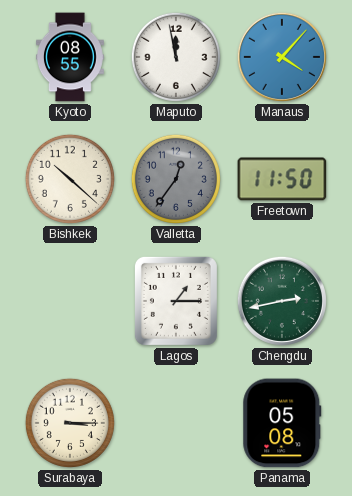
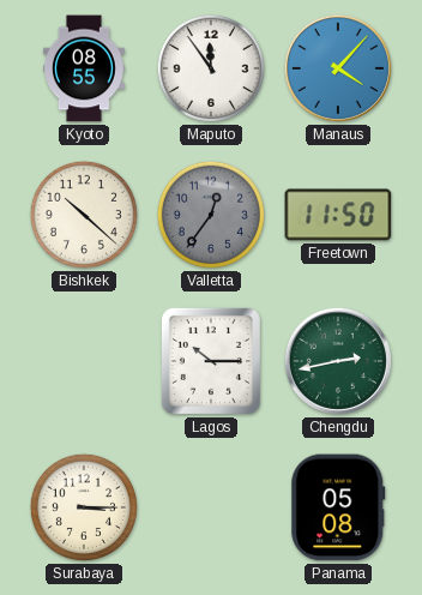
Maputo: 11:58 -> 11:54
Lagos: 1:15 -> 10:15
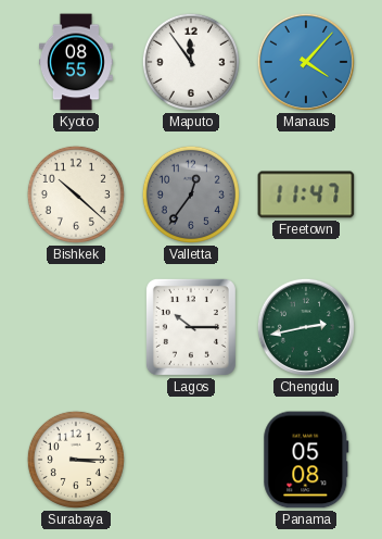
Freetown: 11:50 -> 11:47
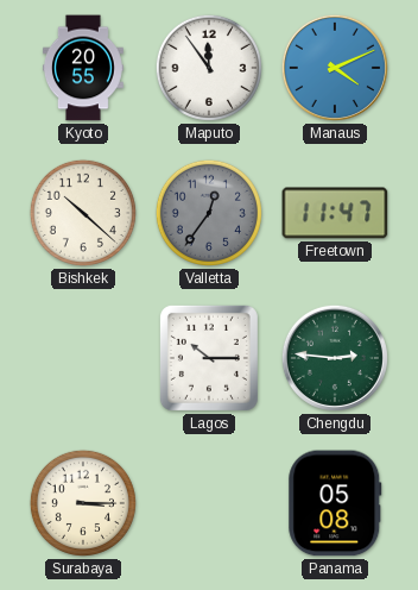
Kyoto: 08:55 -> 20:55
Manaus: 4:07 -> 4:11
Chengdu: 2:43 -> 2:46
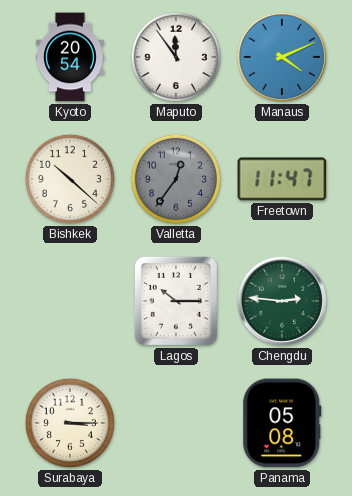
Kyoto: 20:55 -> 20:54
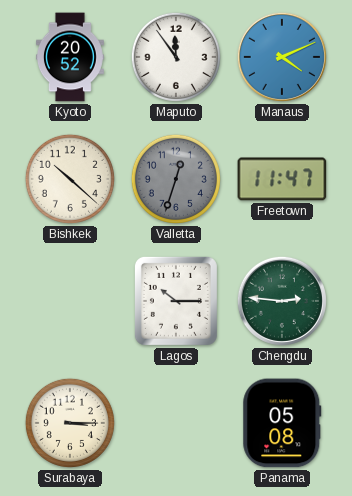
Kyoto: 20:54 -> 20:52
Valletta: 12:36 -> 12:33
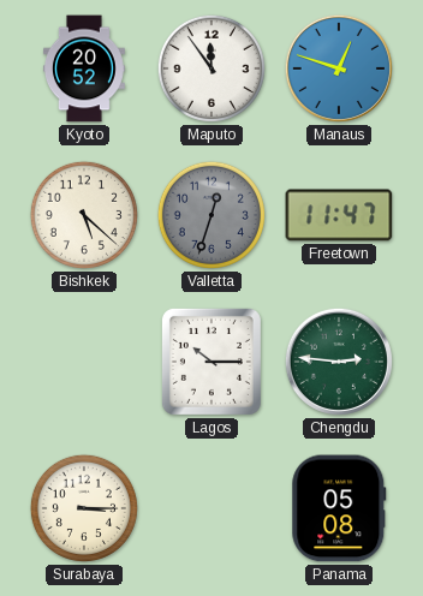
Manaus: 4:11 -> 12:48
Bishkek: 10:22 -> 5:22
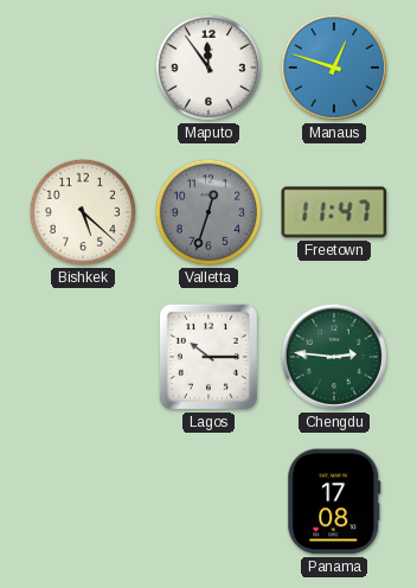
Kyoto: 20:52 -> none
Surabaya: 3:15 -> none
Panama: 05:08 -> 17:08
